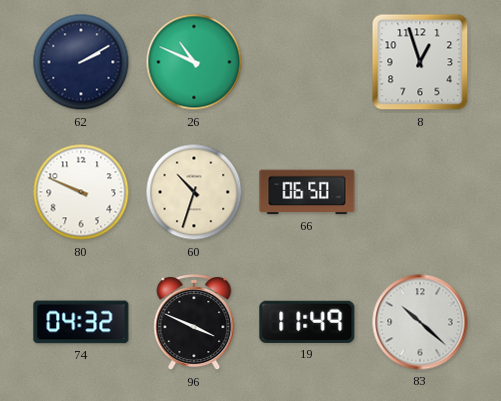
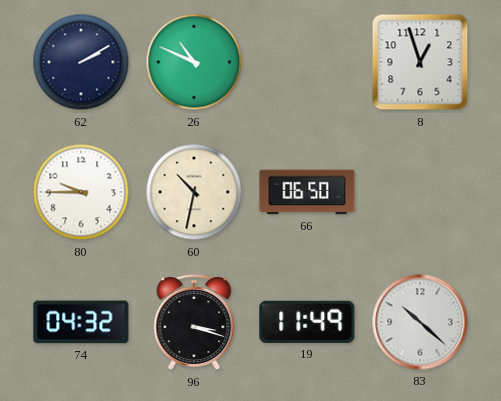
80: 9:49 -> 9:45
60: 10:33 -> 10:32
96: 3:49 -> 3:18
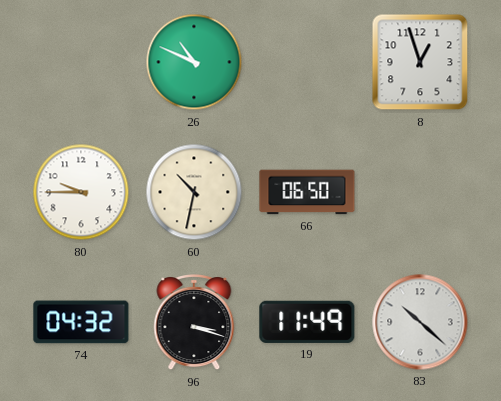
62: 2:10 -> none
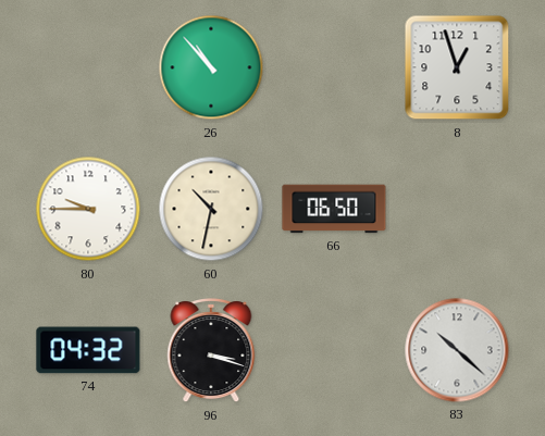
26: 10:49 -> 10:53
19: 11:49 -> none
